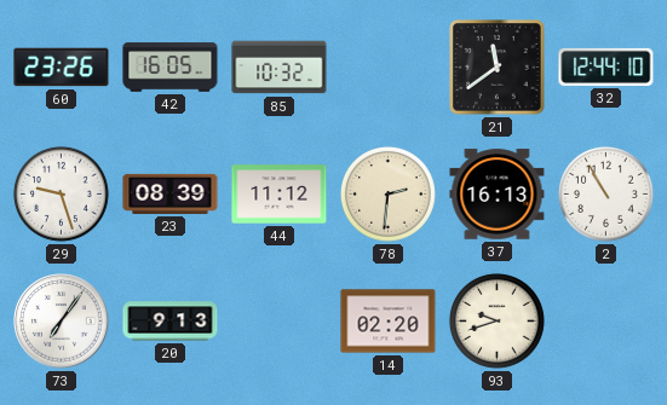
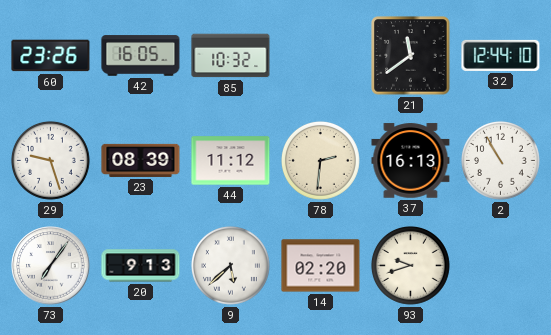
9: none -> 5:38
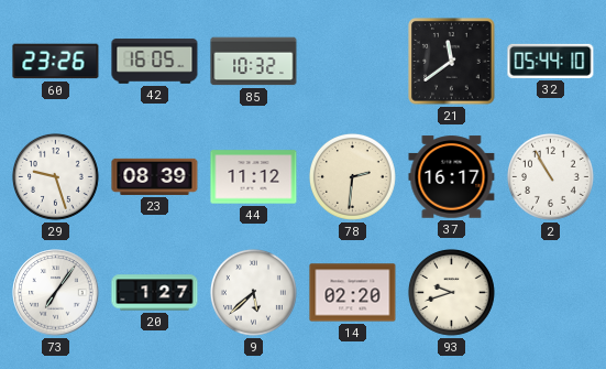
32: 12:44 -> 05:44
37: 16:13 -> 16:17
20: 9:13 -> 1:27
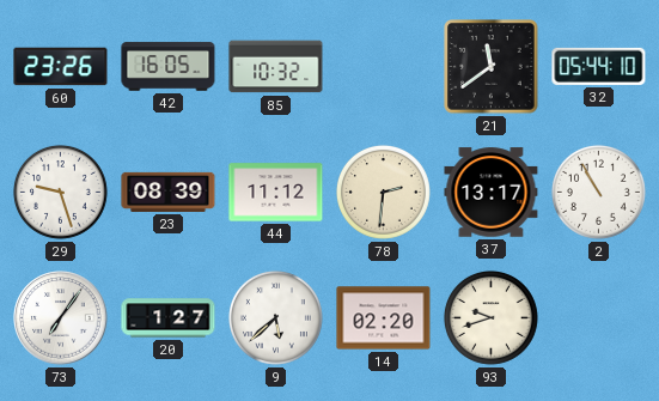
37: 16:17 -> 13:17
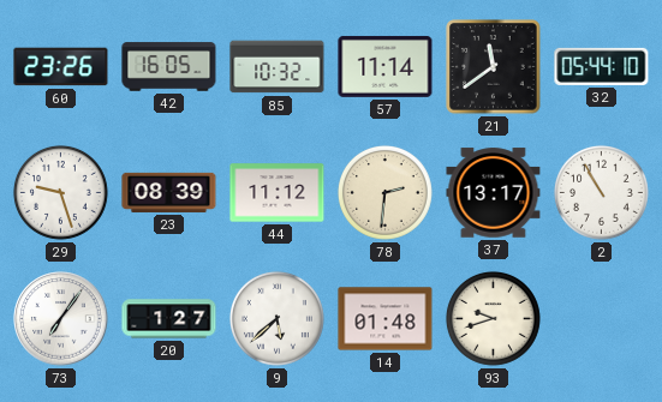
57: none -> 11:14
14: 02:20 -> 01:48
